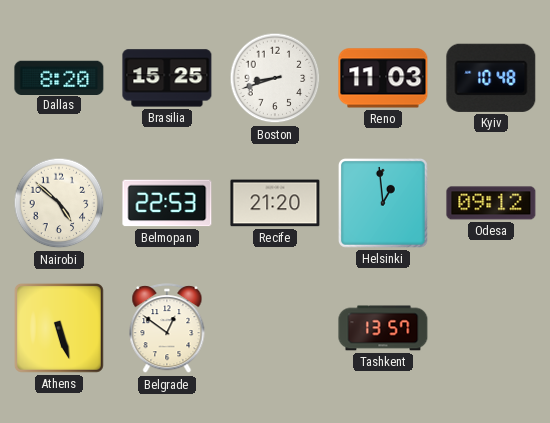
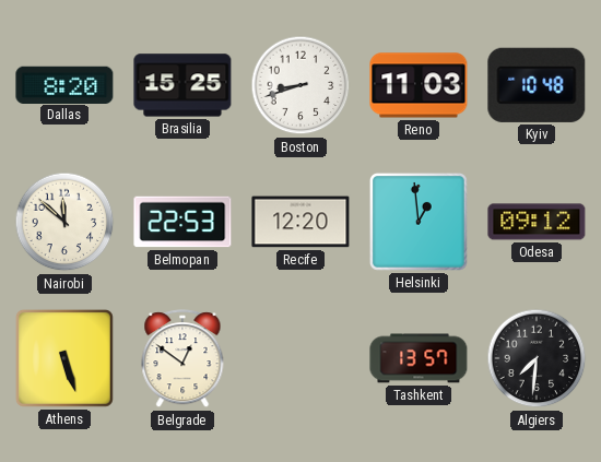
Nairobi: 4:52 -> 11:52
Recife: 21:20 -> 12:20
Algiers: none -> 7:31
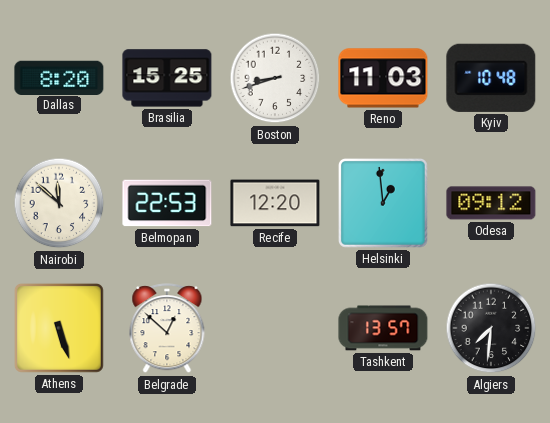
Belgrade: 12:51 -> 12:52
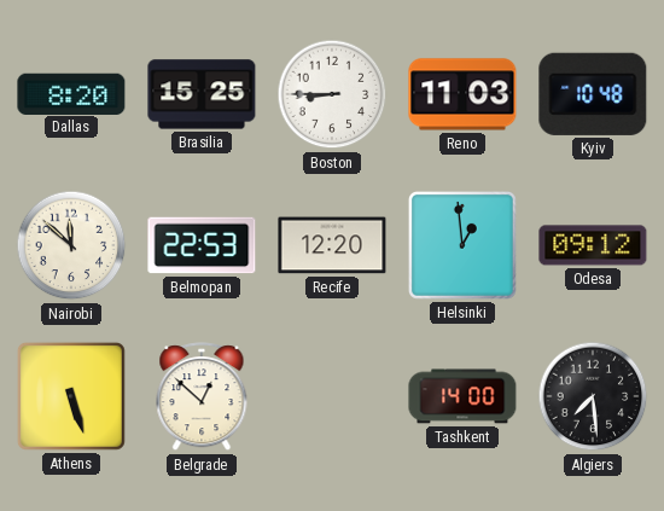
Boston: 8:42 -> 8:45
Tashkent: 13:57 -> 14:00
Algiers: 7:31 -> 7:29
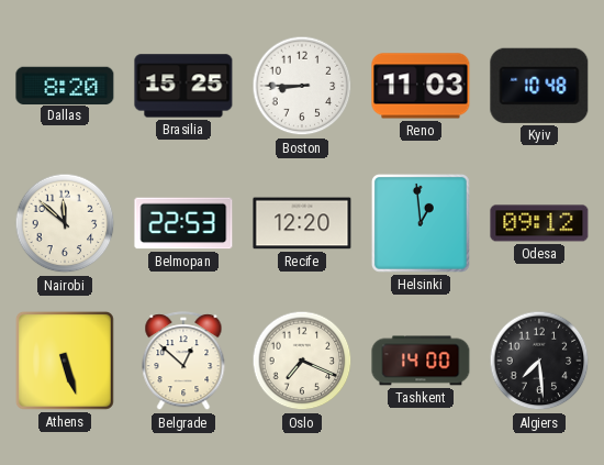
Oslo: none -> 7:19
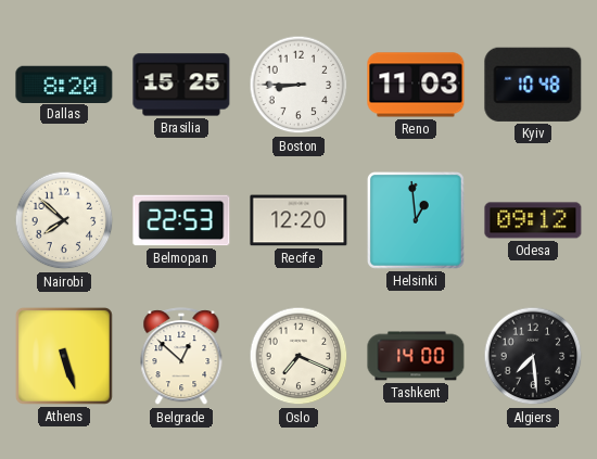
Nairobi: 11:52 -> 7:52
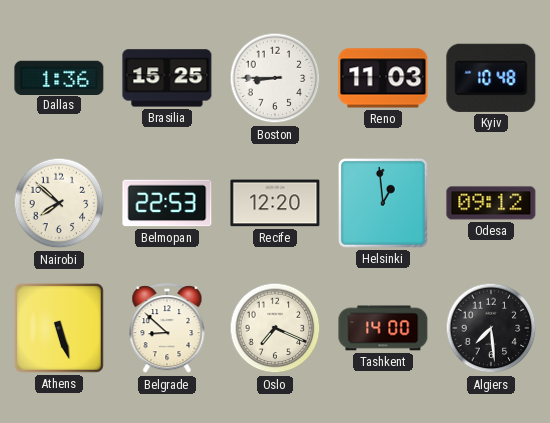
Dallas: 8:20 -> 1:36
Belgrade: 12:52 -> 8:52
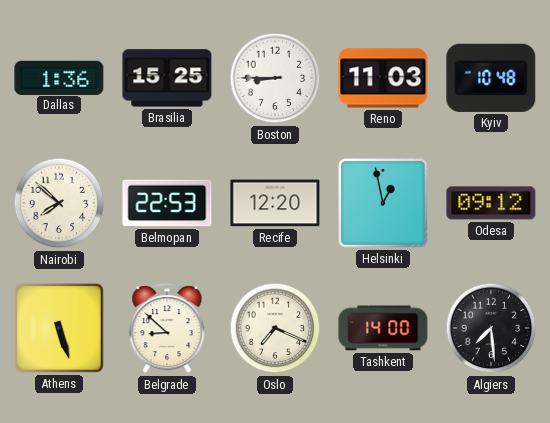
Helsinki: 12:59 -> 12:58
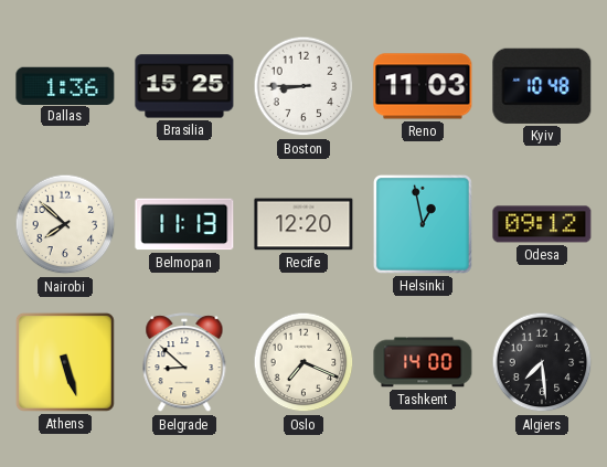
Belmopan: 22:53 -> 11:13
